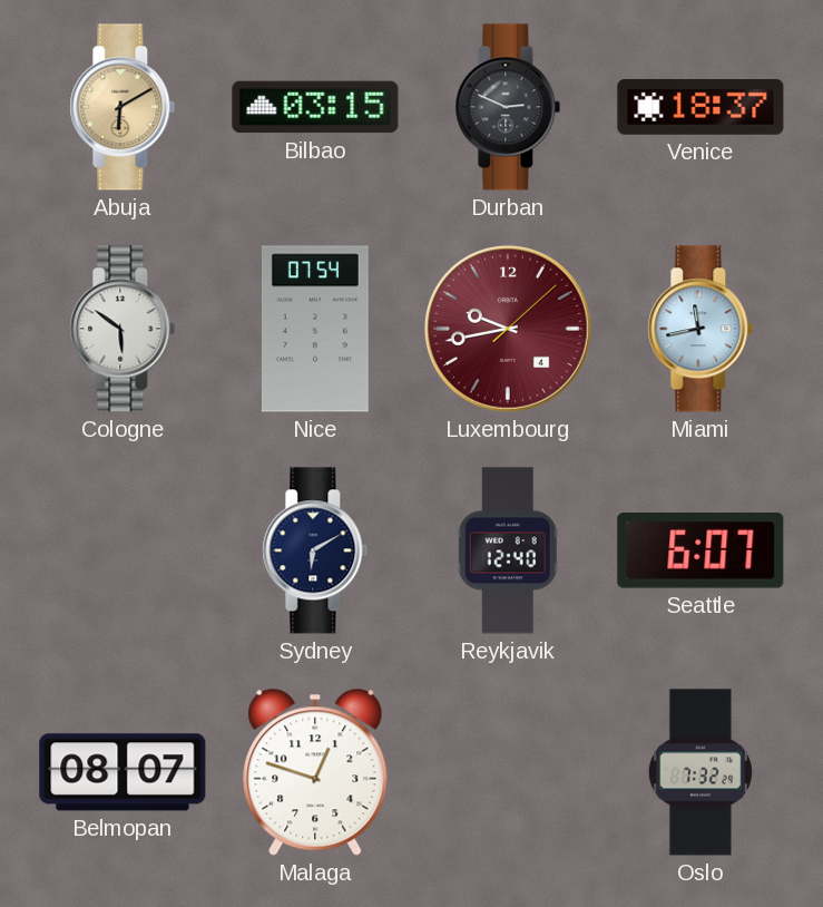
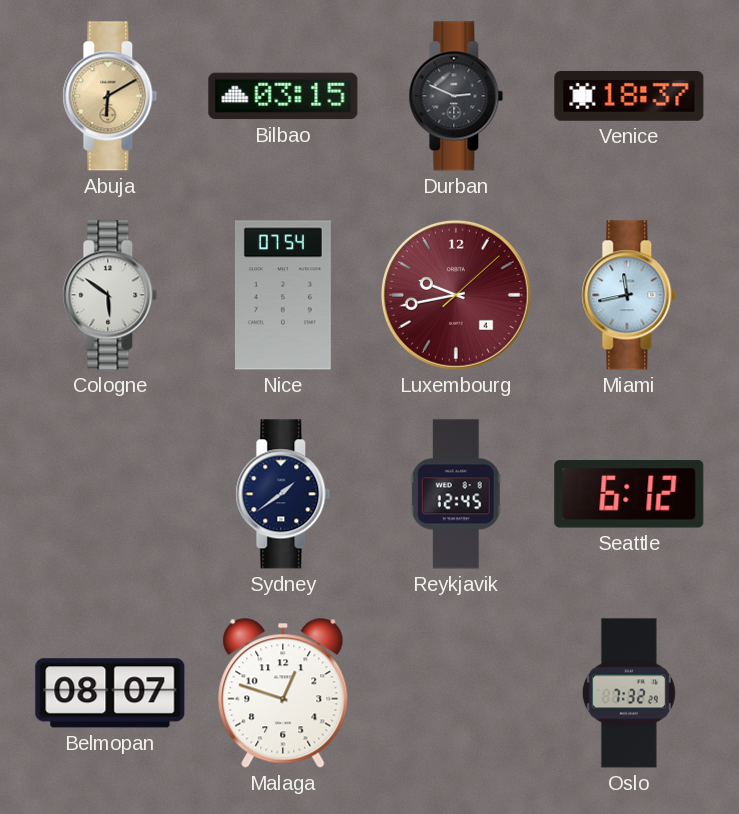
Sydney: 6:10 -> 1:39
Reykjavik: 12:40 -> 12:45
Seattle: 6:07 -> 6:12
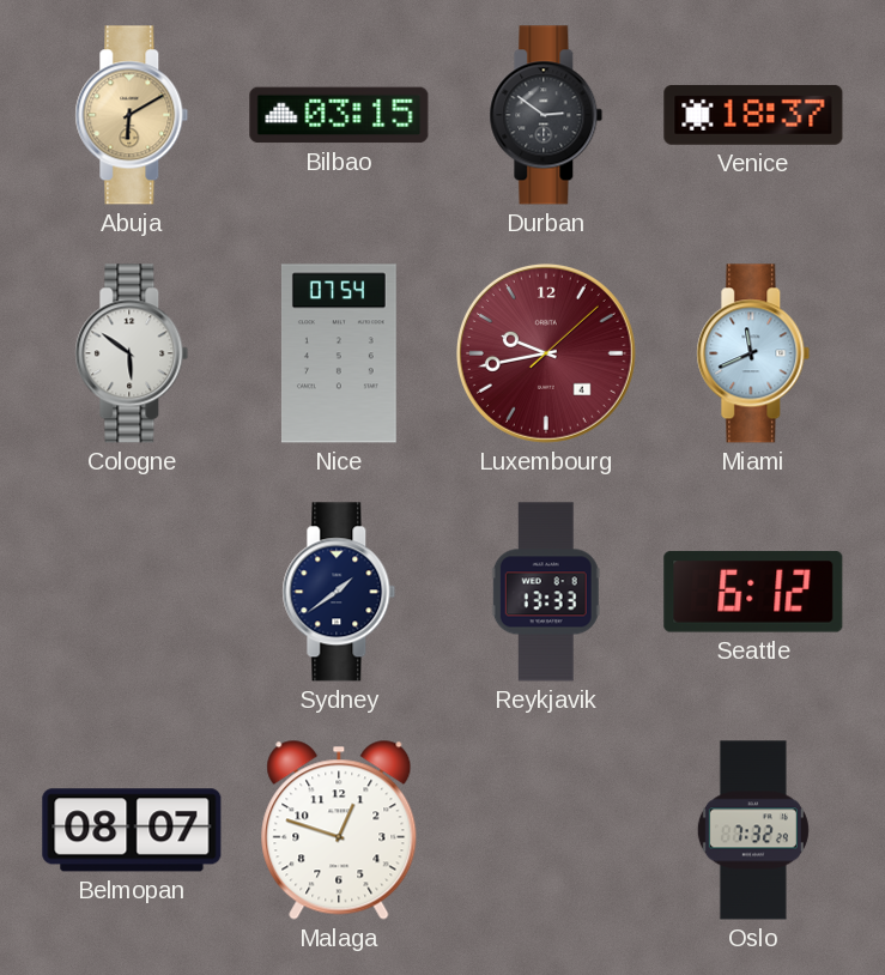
Durban: 2:49 -> 2:51
Miami: 11:43 -> 11:41
Reykjavik: 12:45 -> 13:33
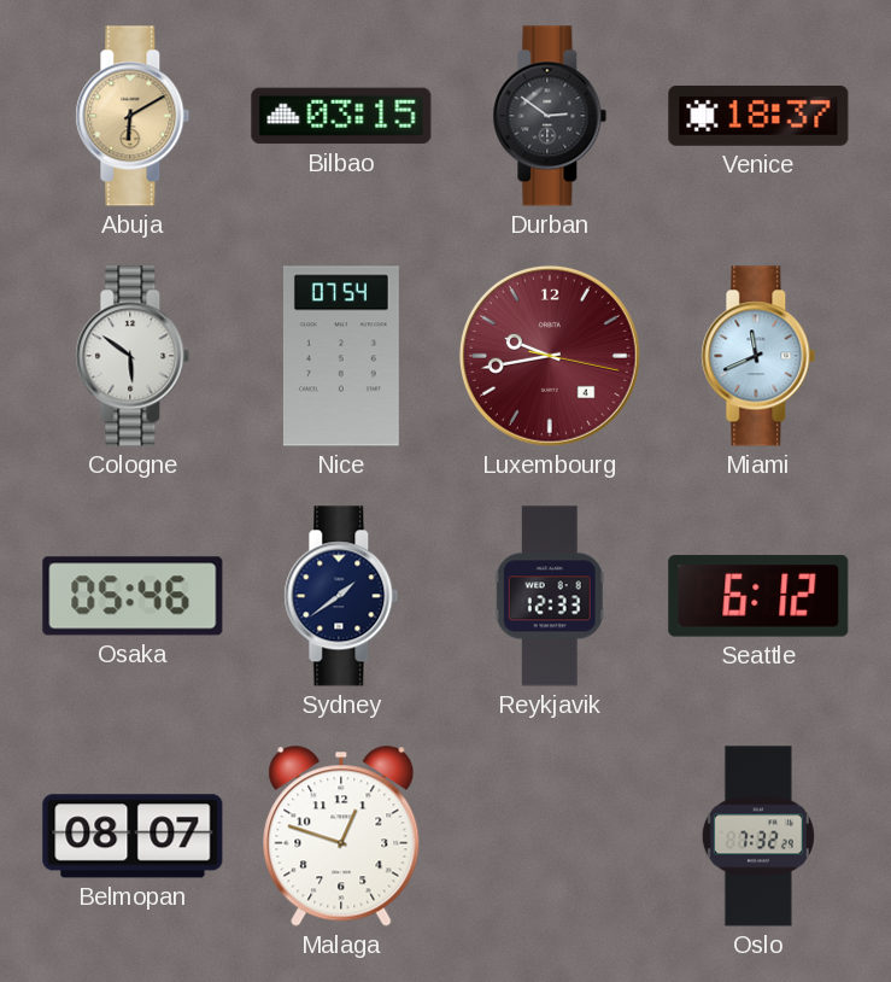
Luxembourg: 9:43:08 -> 9:43:17
Osaka: none -> 05:46
Reykjavik: 13:33 -> 12:33
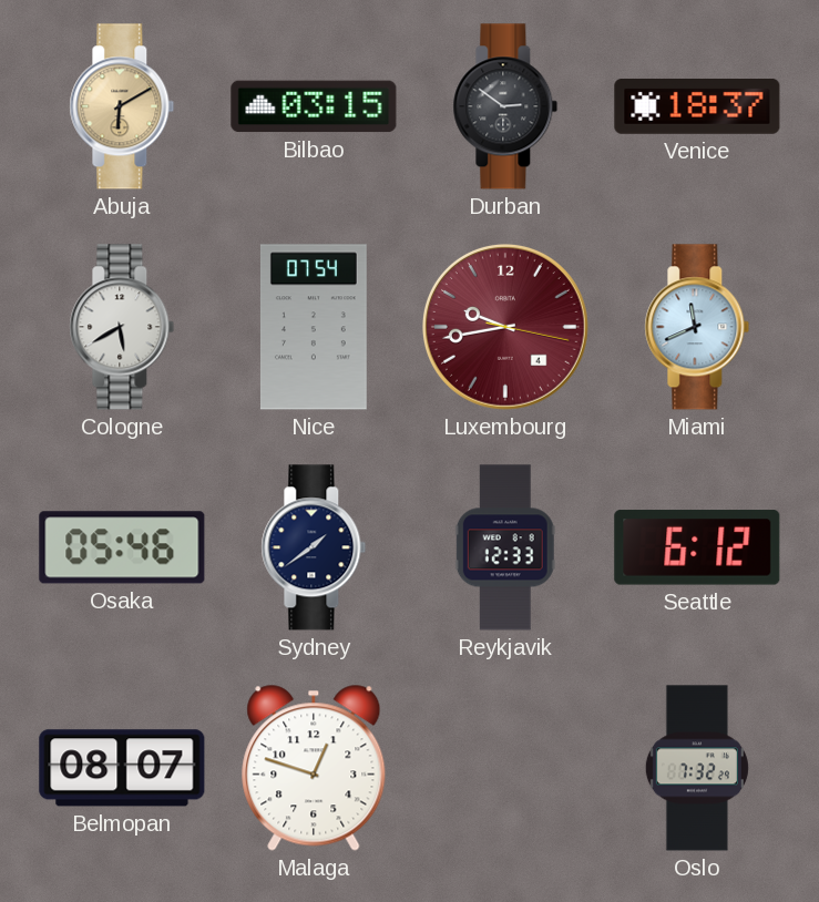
Cologne: 5:51 -> 5:40
